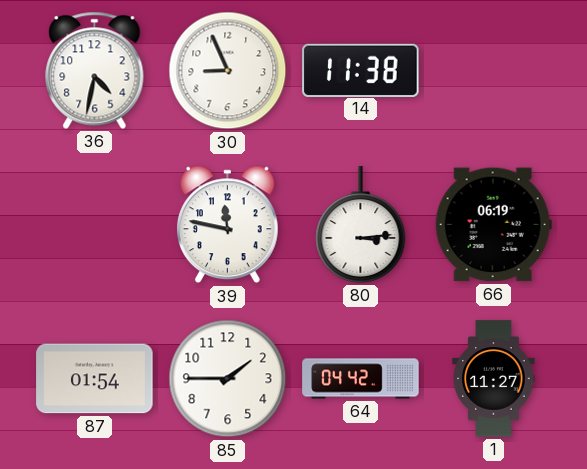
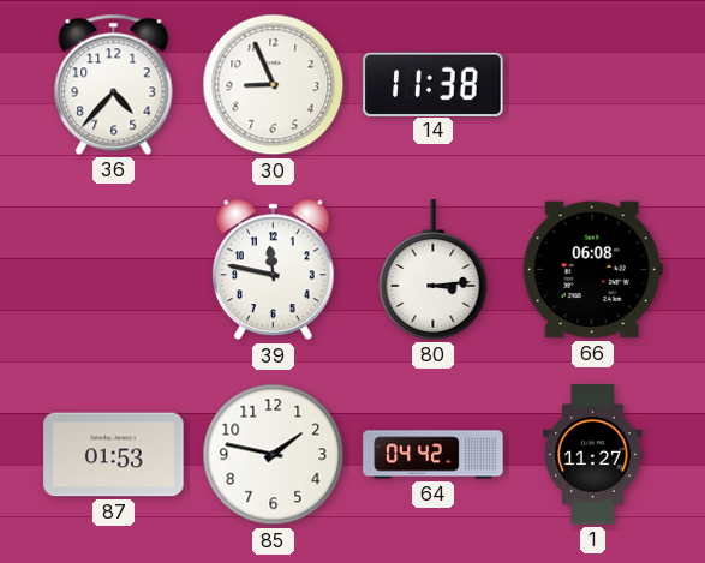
36: 4:32 -> 4:37
66: 06:19 -> 06:08
87: 01:54 -> 01:53
85: 1:45 -> 1:47
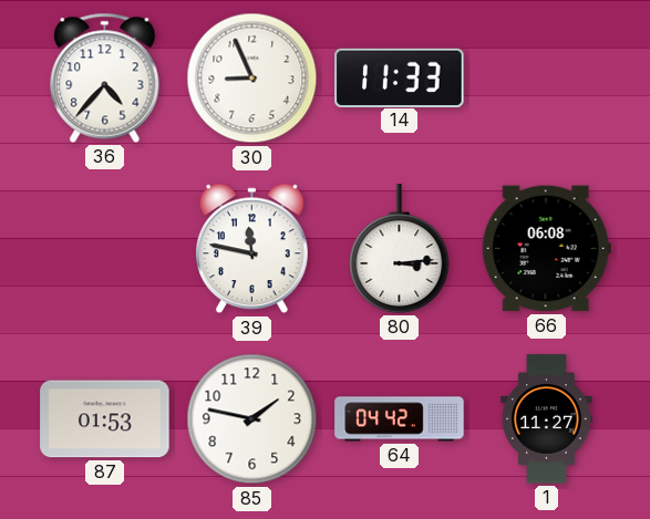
14: 11:38 -> 11:33
